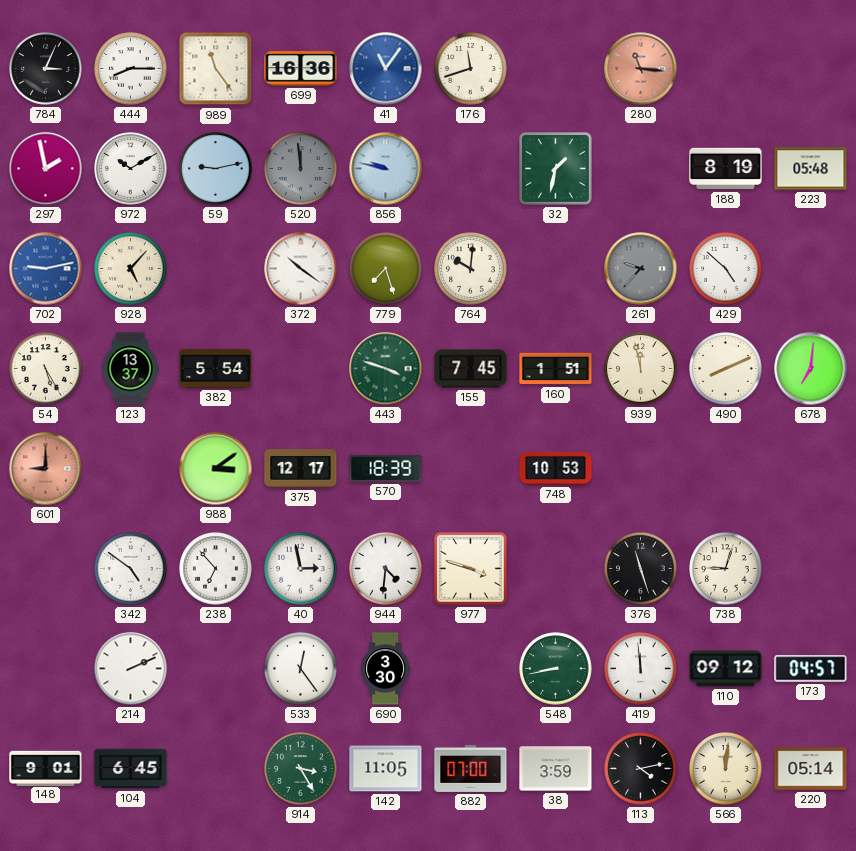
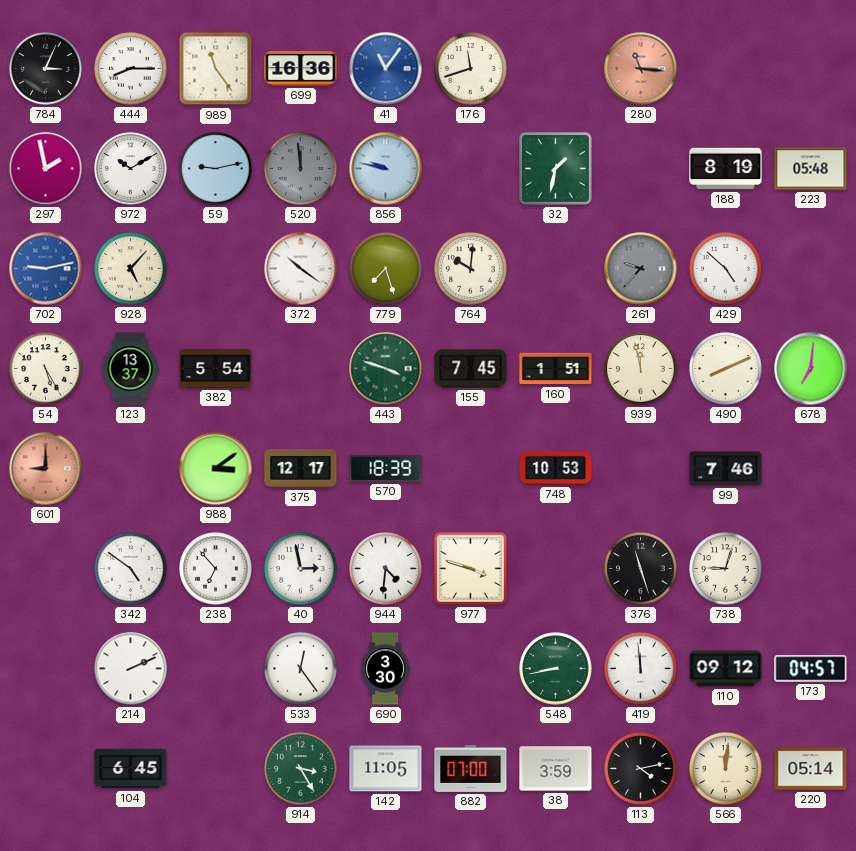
99: none -> 7:46
148: 9:01 -> none
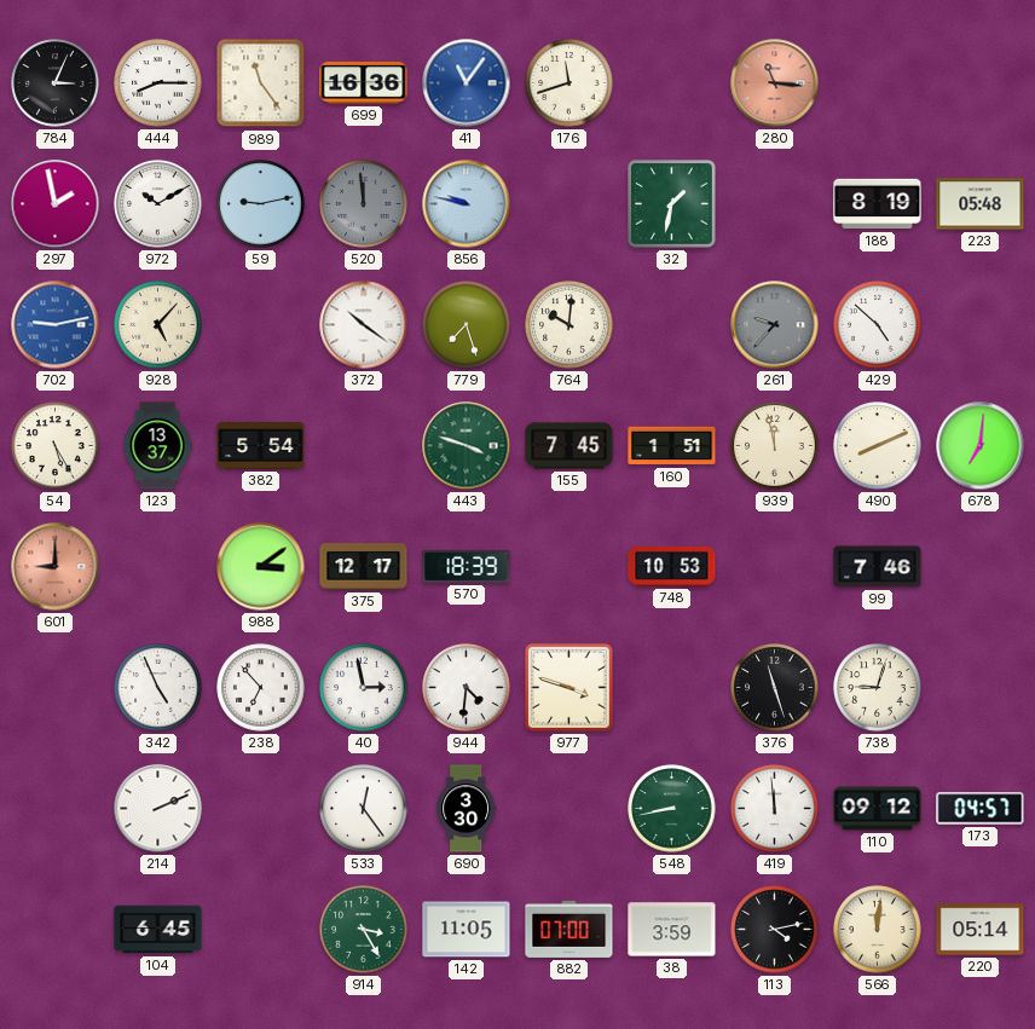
342: 4:51 -> 4:56
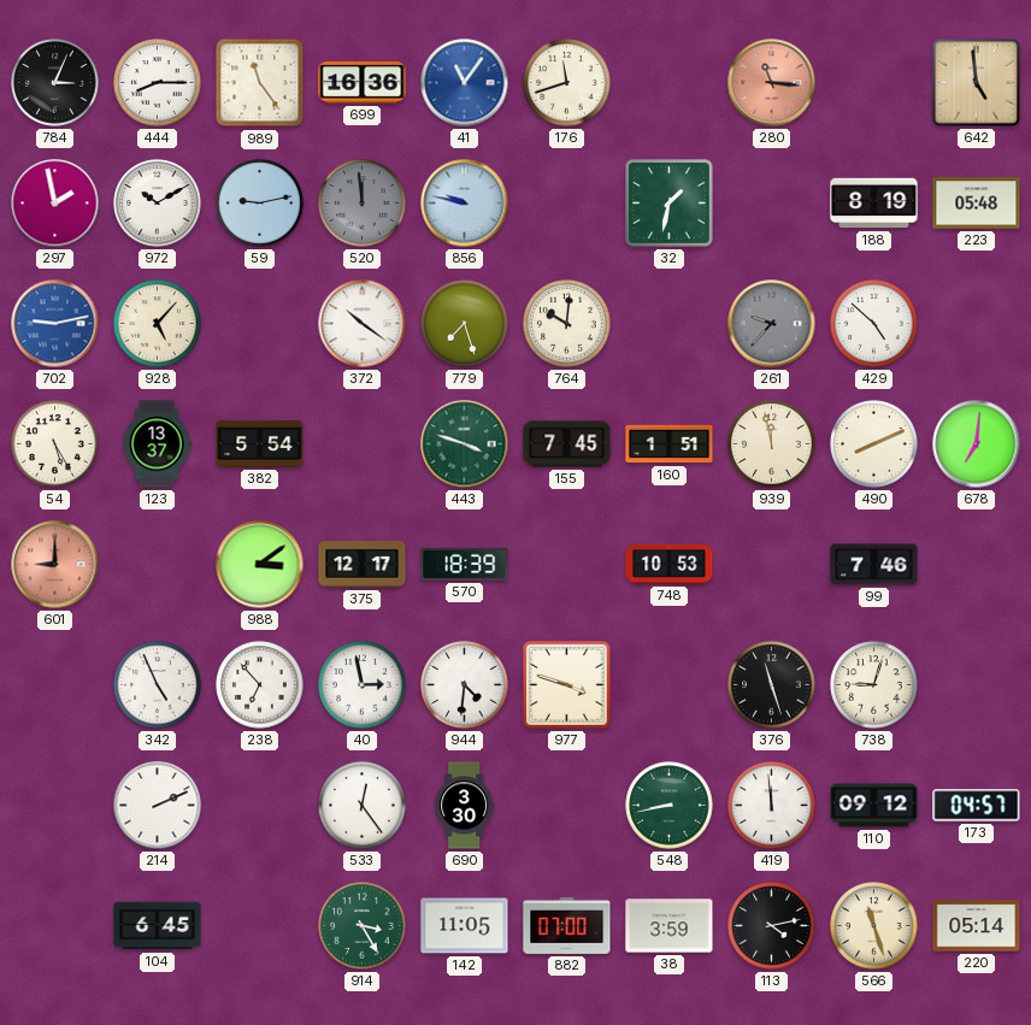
642: none -> 4:59
566: 12:01 -> 11:27
